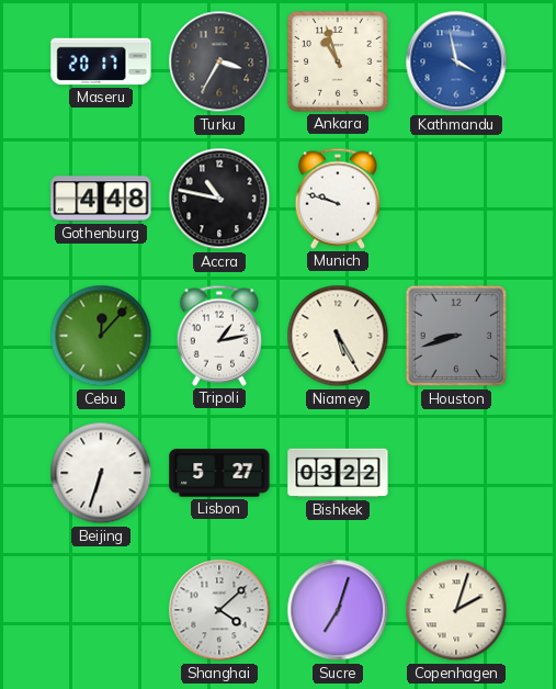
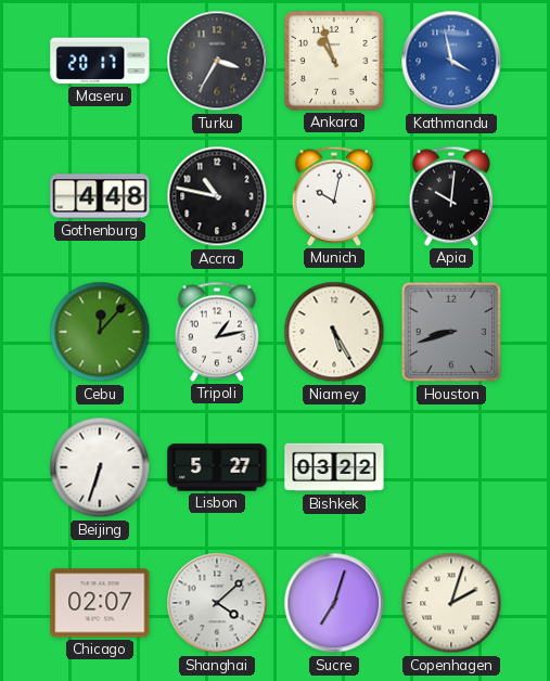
Munich: 9:48 -> 10:02
Apia: none -> 10:01
Chicago: none -> 02:07
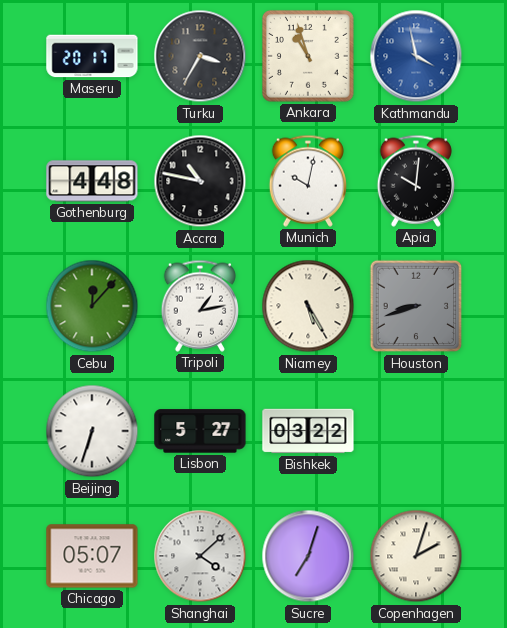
Chicago: 02:07 -> 05:07
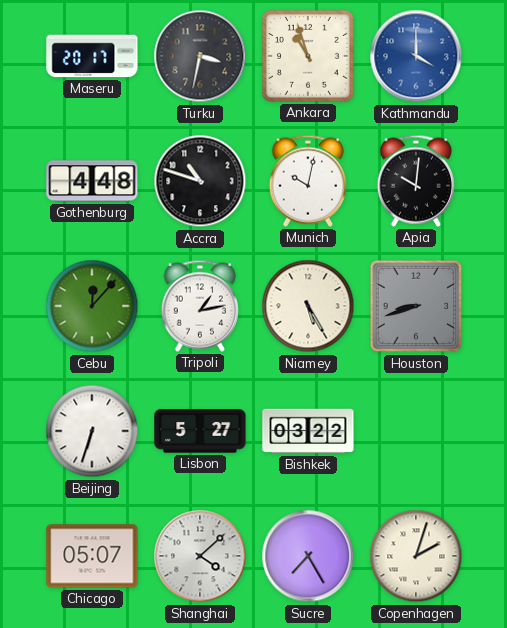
Turku: 3:35 -> 3:32
Kathmandu: 3:58 -> 4:00
Accra: 10:47 -> 10:48
Sucre: 7:03 -> 7:25
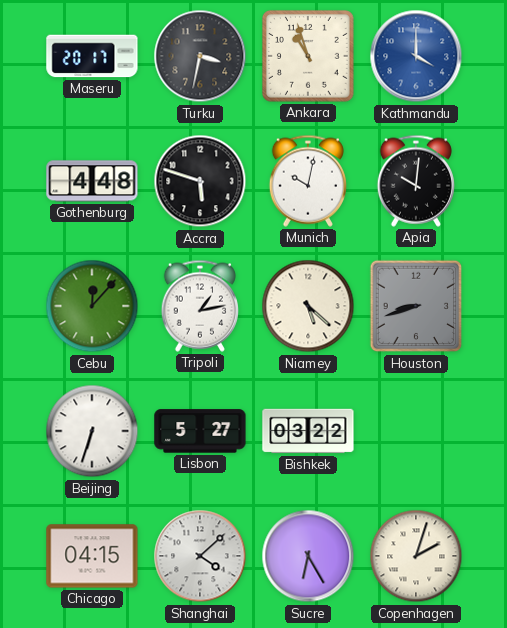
Accra: 10:48 -> 5:48
Niamey: 5:25 -> 5:22
Chicago: 05:07 -> 04:15
Sucre: 7:25 -> 6:25
